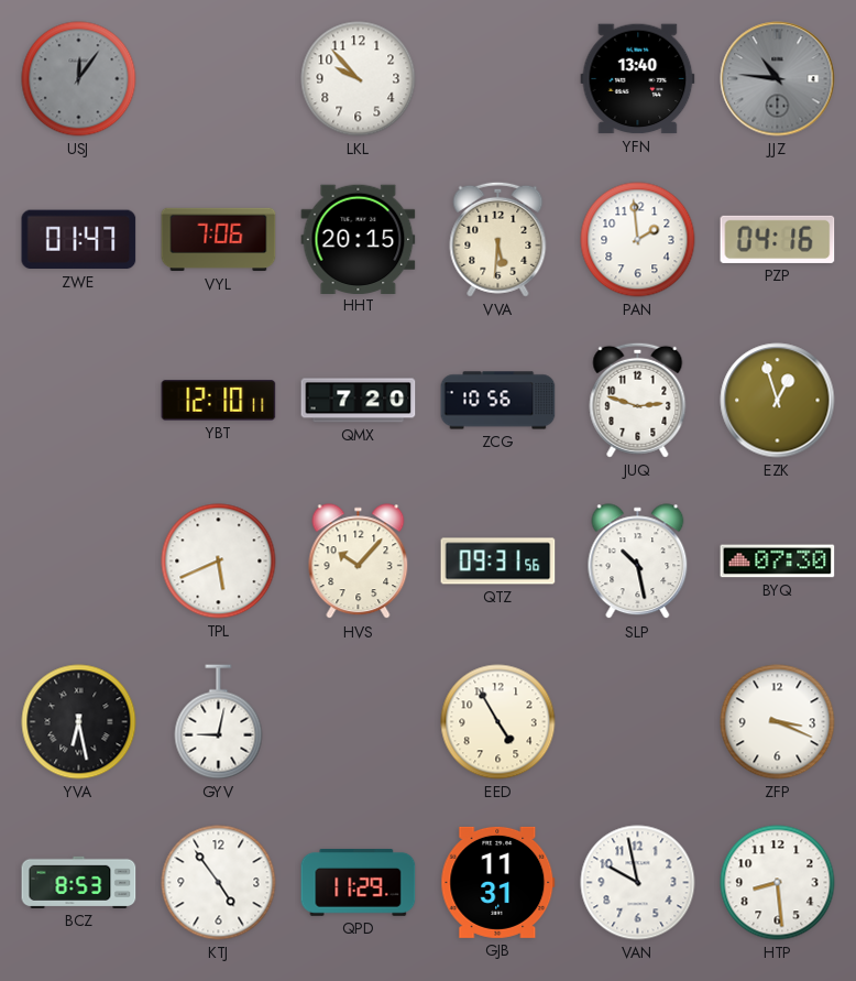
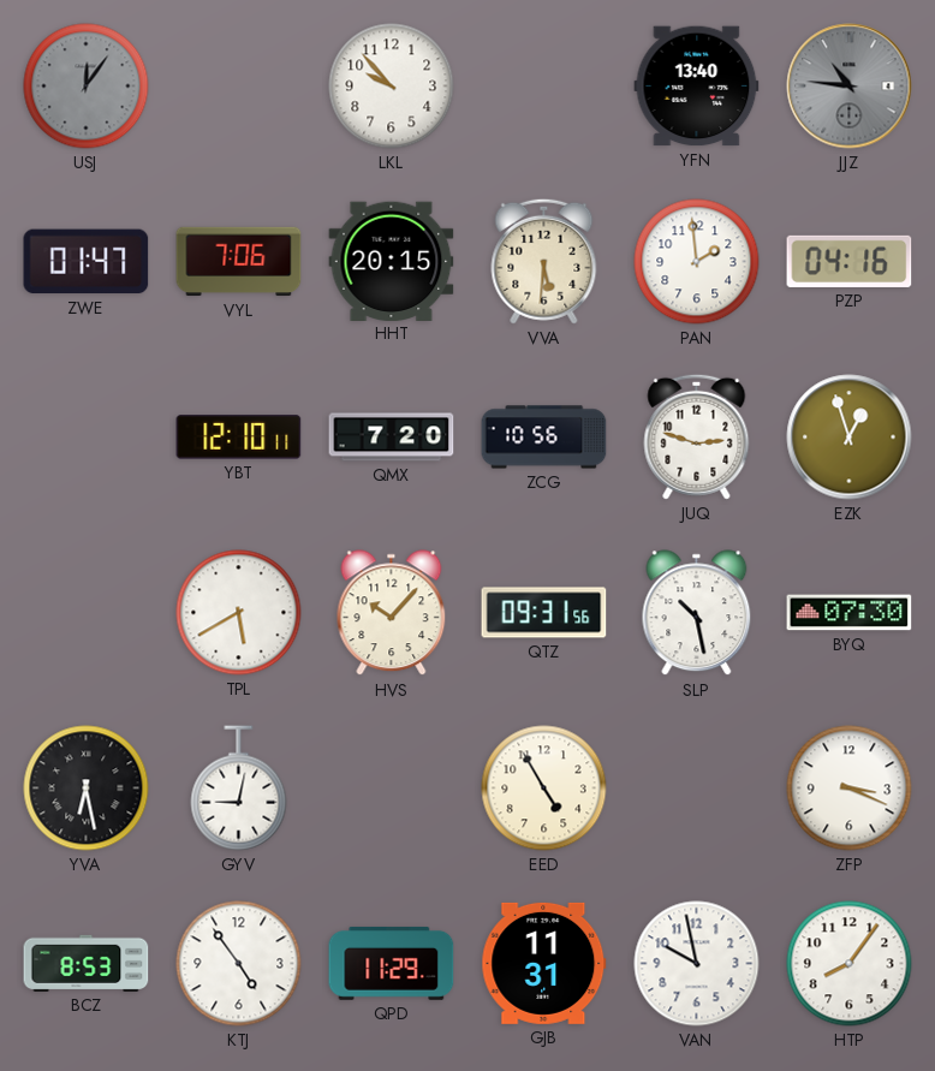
TPL: 5:41 -> 5:40
HTP: 8:29 -> 8:06
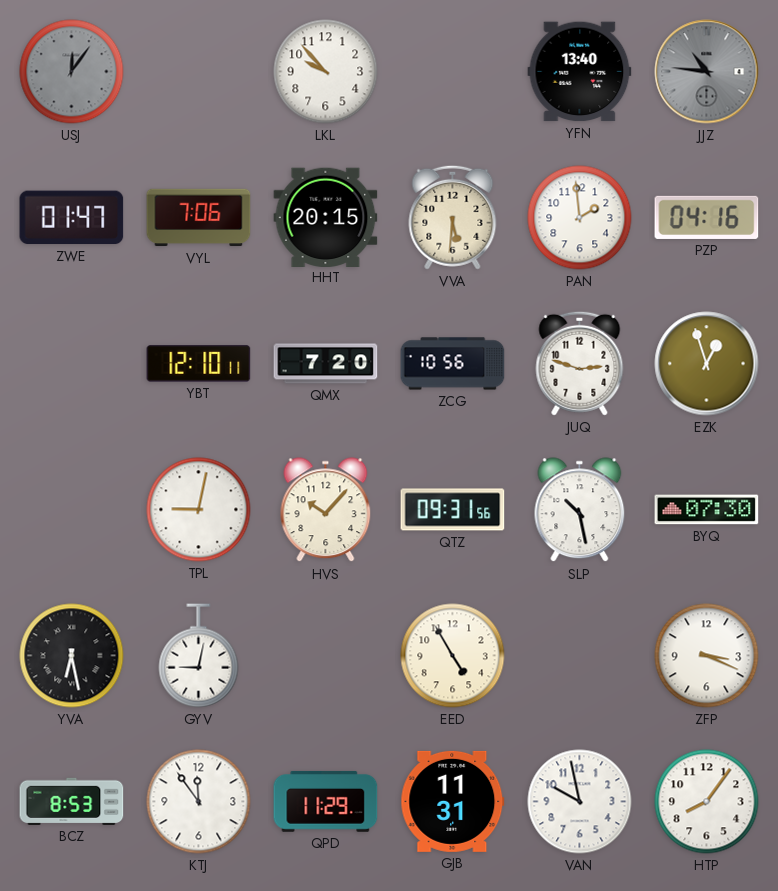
TPL: 5:40 -> 9:02
KTJ: 4:54 -> 11:54
